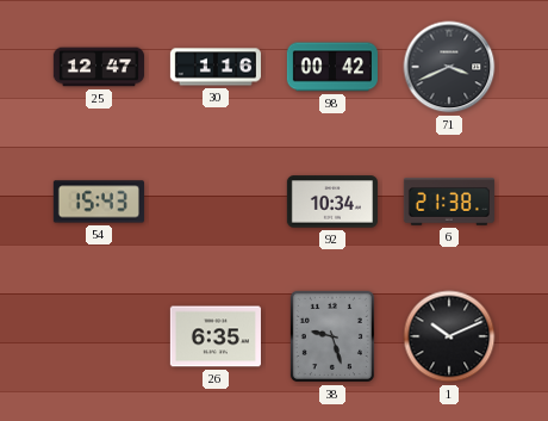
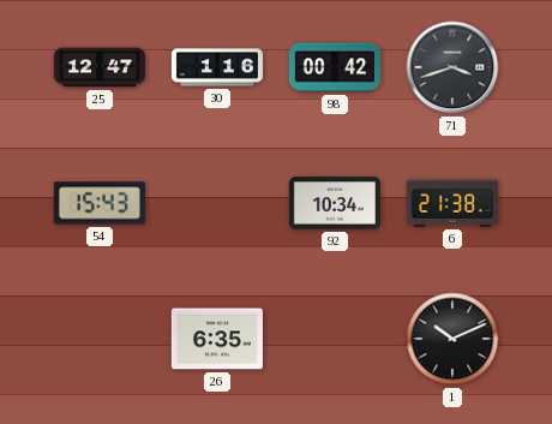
71: 3:41 -> 3:42
38: 9:27 -> none
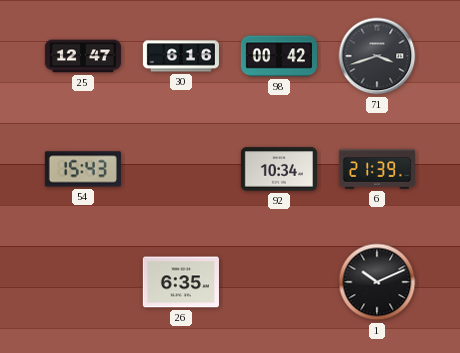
30: 1:16 -> 6:16
6: 21:38 -> 21:39
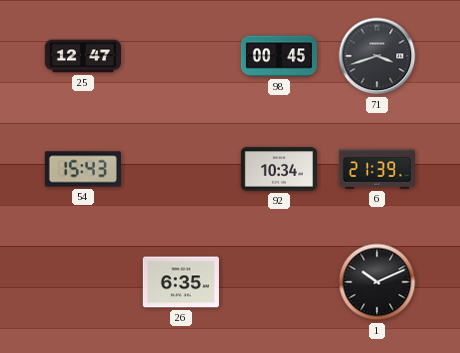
30: 6:16 -> none
98: 00:42 -> 00:45
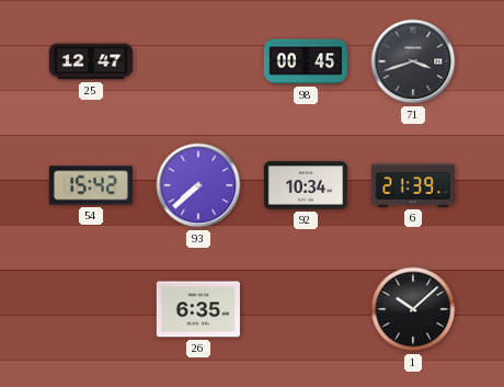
54: 15:43 -> 15:42
93: none -> 7:38
1: 10:11 -> 10:08
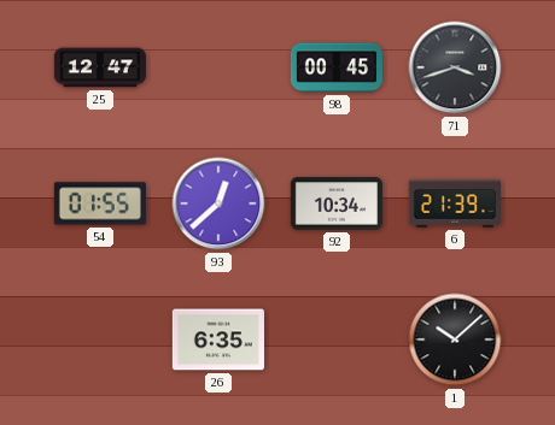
54: 15:42 -> 01:55
93: 7:38 -> 12:38
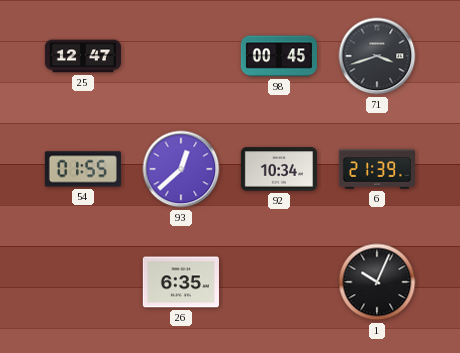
1: 10:08 -> 10:04
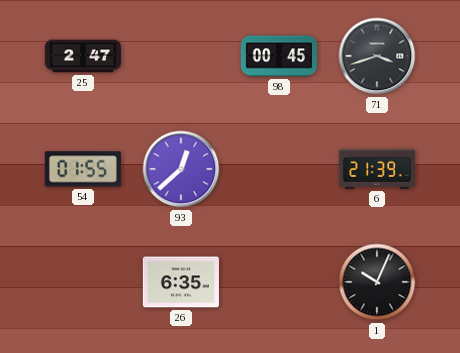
25: 12:47 -> 2:47
92: 10:34 -> none
